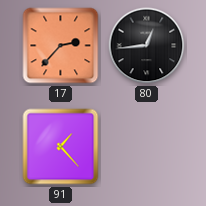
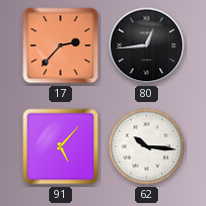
91: 1:23 -> 5:07
62: none -> 10:16
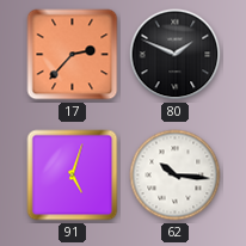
80: 12:44 -> 1:49
91: 5:07 -> 5:03
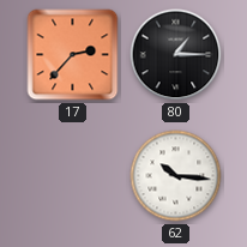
80: 1:49 -> 1:15
91: 5:03 -> none
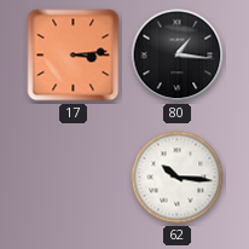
17: 2:37 -> 3:14
80: 1:15 -> 1:16
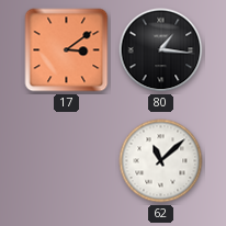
17: 3:14 -> 3:09
62: 10:16 -> 11:08
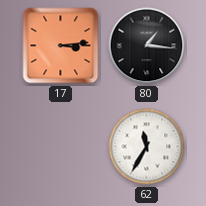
17: 3:09 -> 3:14
62: 11:08 -> 11:35
